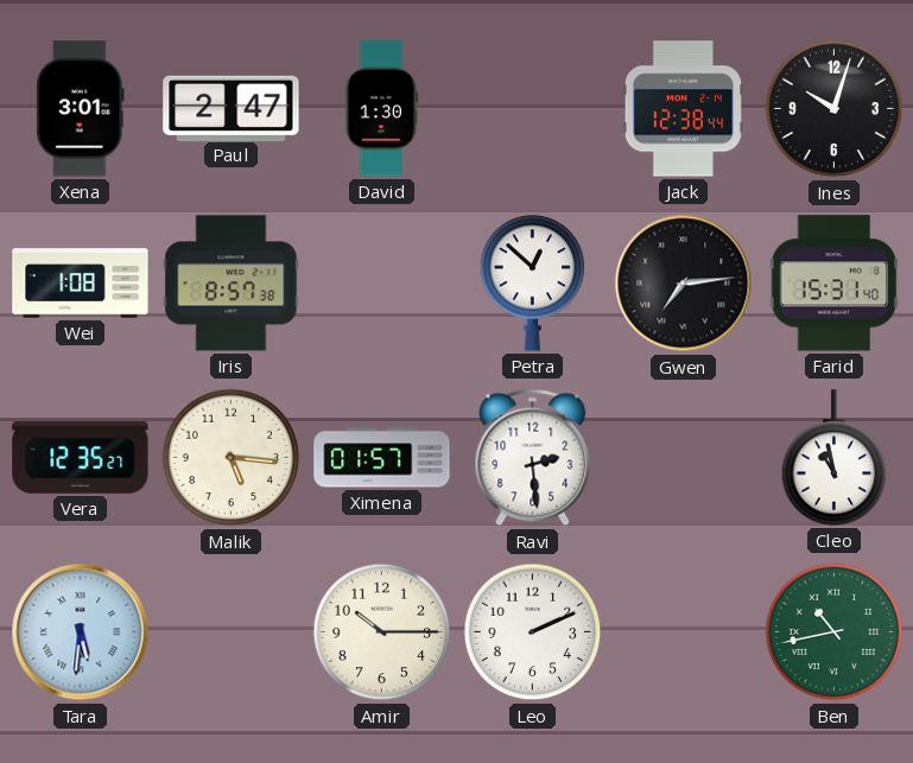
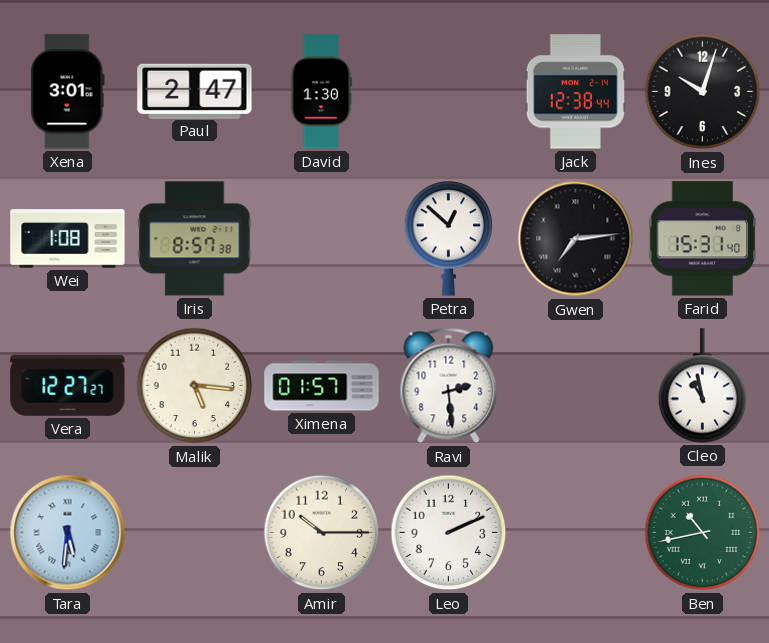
Vera: 12:35 -> 12:27
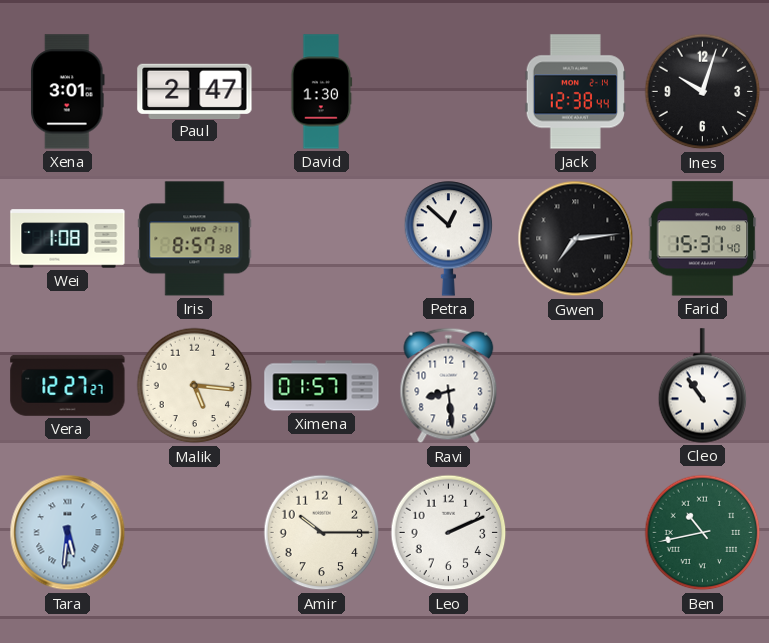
Ravi: 2:29 -> 8:29
Cleo: 10:58 -> 10:54
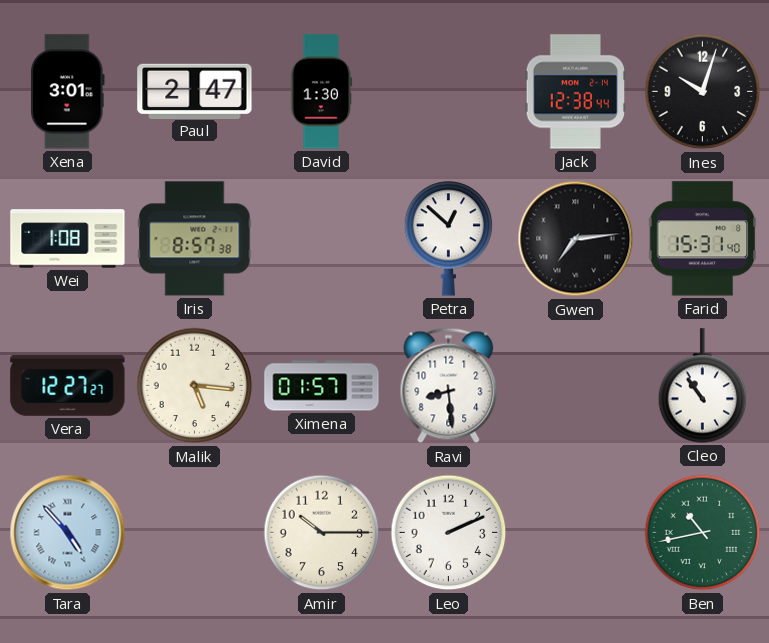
Tara: 5:31 -> 4:53
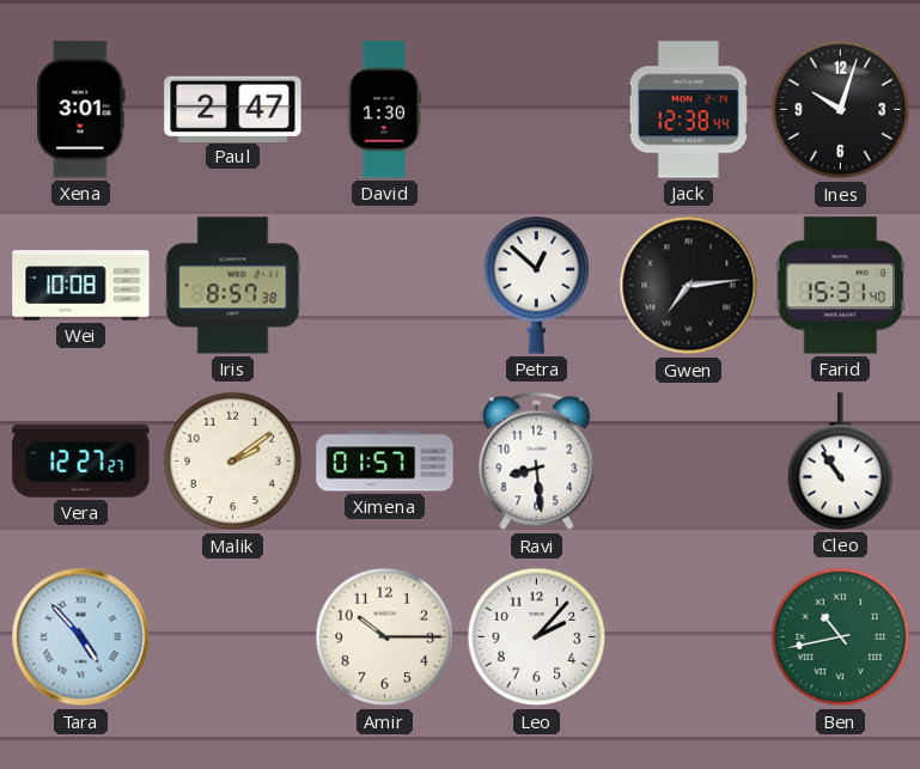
Wei: 1:08 -> 10:08
Malik: 5:16 -> 2:09
Leo: 2:11 -> 2:07
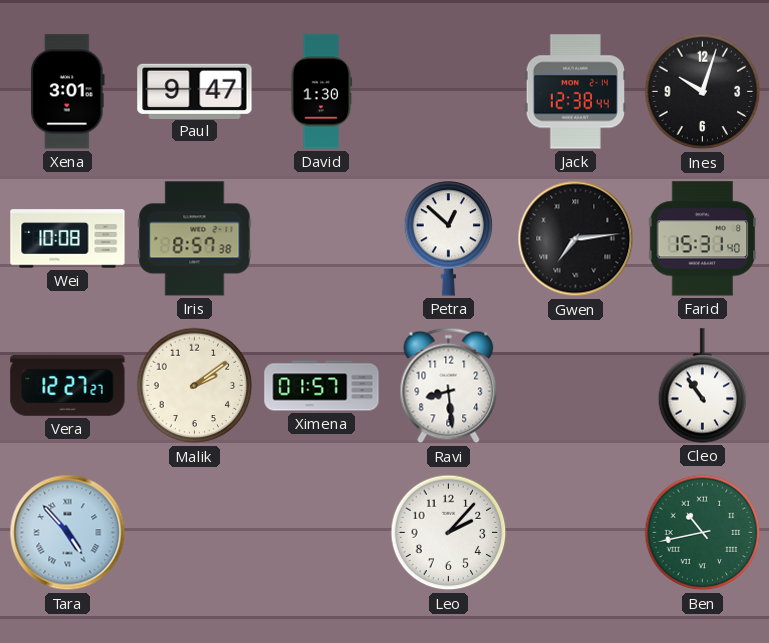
Paul: 2:47 -> 9:47
Amir: 10:15 -> none
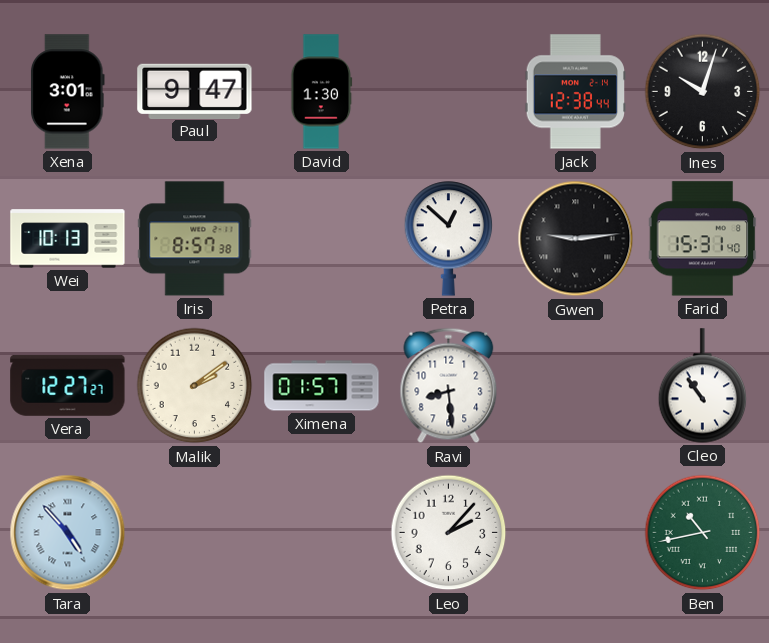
Wei: 10:08 -> 10:13
Gwen: 7:14 -> 9:14
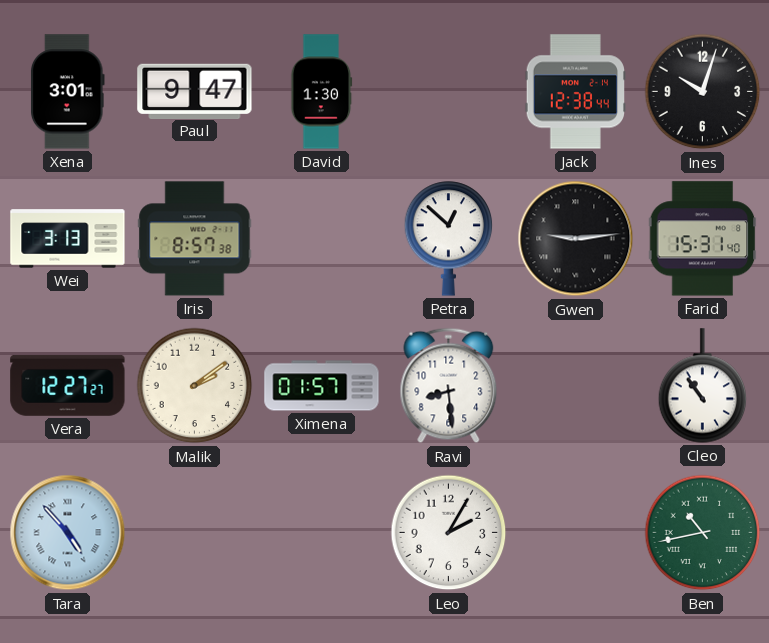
Wei: 10:13 -> 3:13
Leo: 2:07 -> 2:05
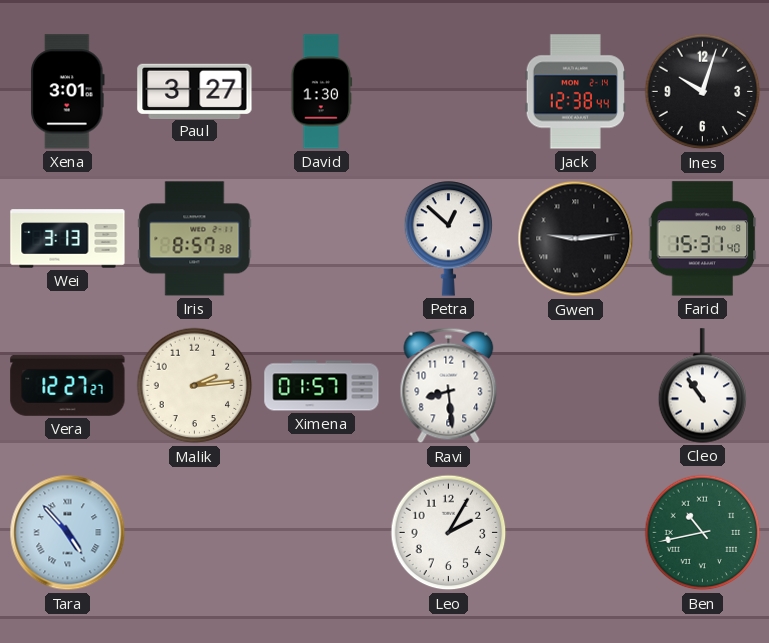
Paul: 9:47 -> 3:27
Malik: 2:09 -> 2:14
